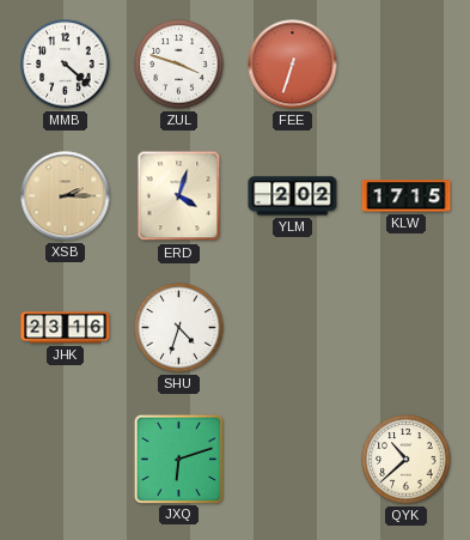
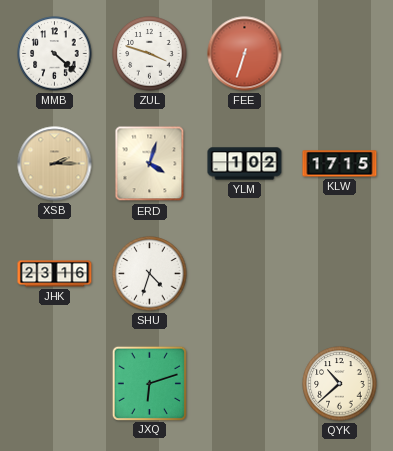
YLM: 2:02 -> 1:02
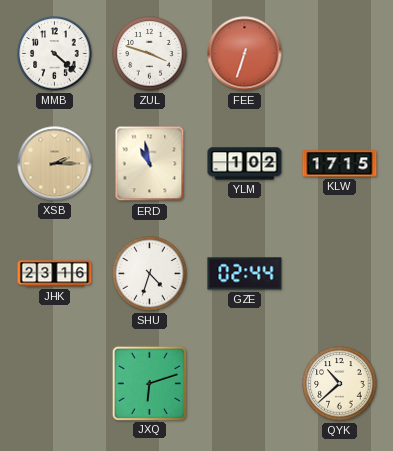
ERD: 4:03 -> 10:58
GZE: none -> 02:44
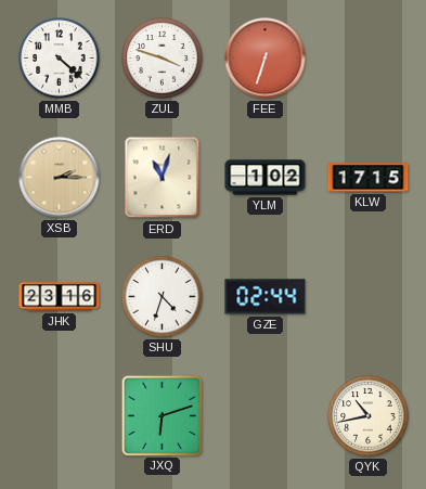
ERD: 10:58 -> 11:03
QYK: 10:38 -> 10:43
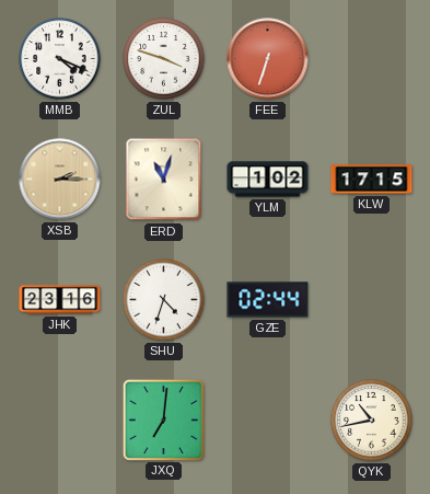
MMB: 4:22 -> 4:19
JXQ: 6:12 -> 7:01
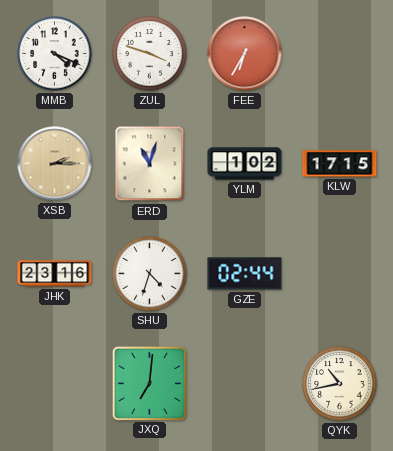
FEE: 6:33 -> 6:35
